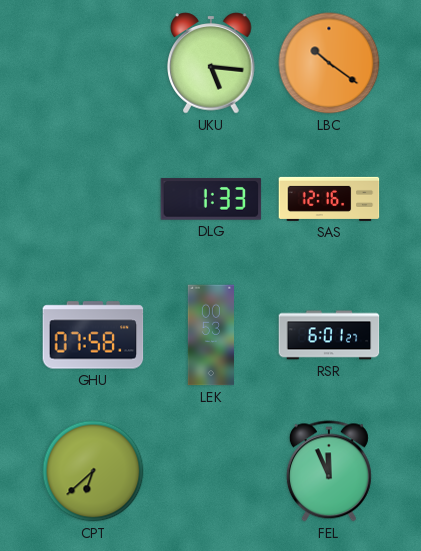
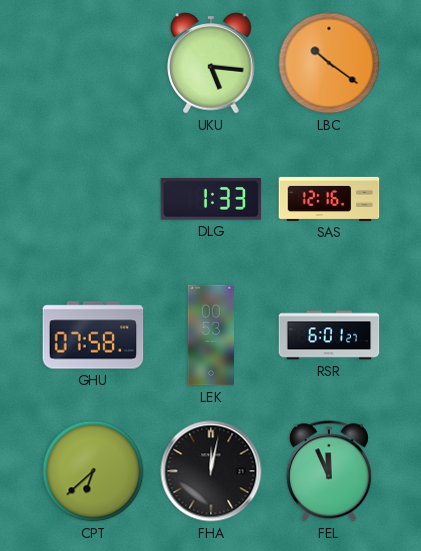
FHA: none -> 12:02
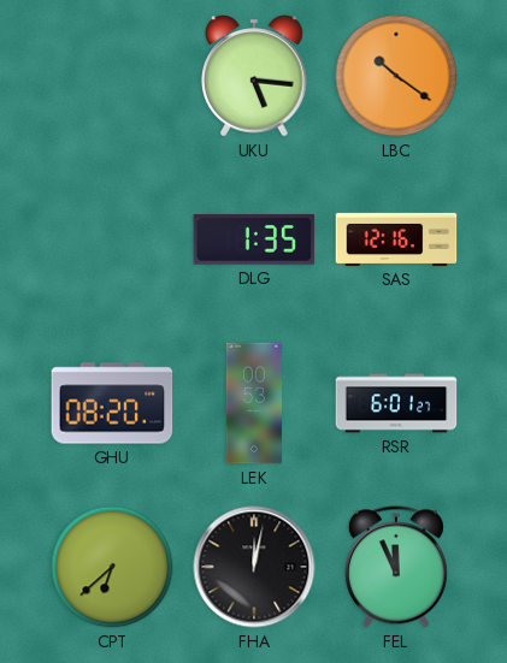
DLG: 1:33 -> 1:35
GHU: 07:58 -> 08:20
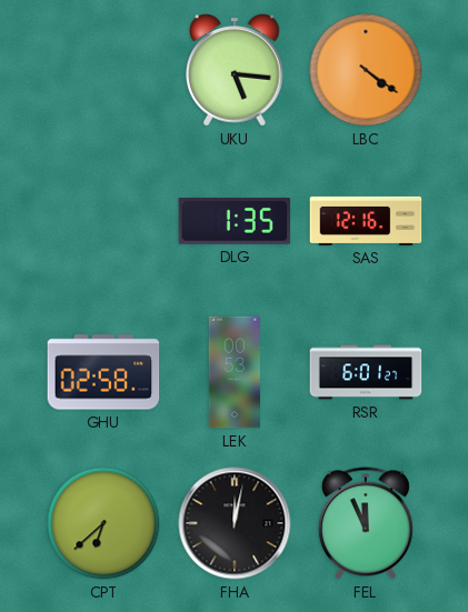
LBC: 10:21 -> 4:21
GHU: 08:20 -> 02:58
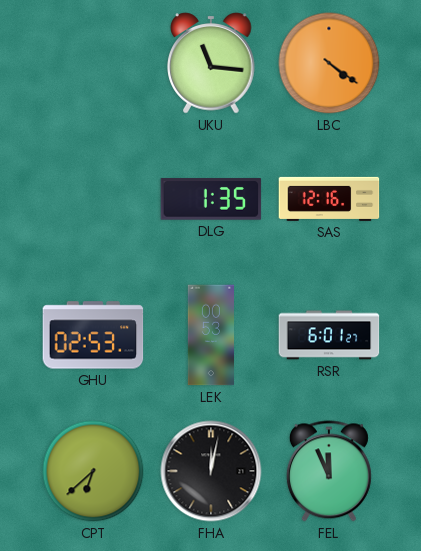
UKU: 5:16 -> 11:16
GHU: 02:58 -> 02:53
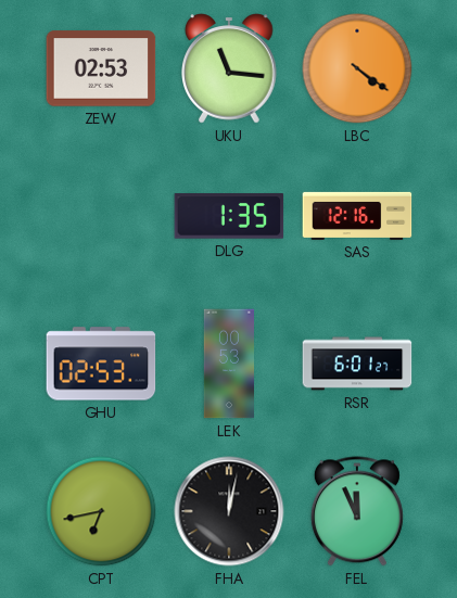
ZEW: none -> 02:53
CPT: 6:38 -> 6:43
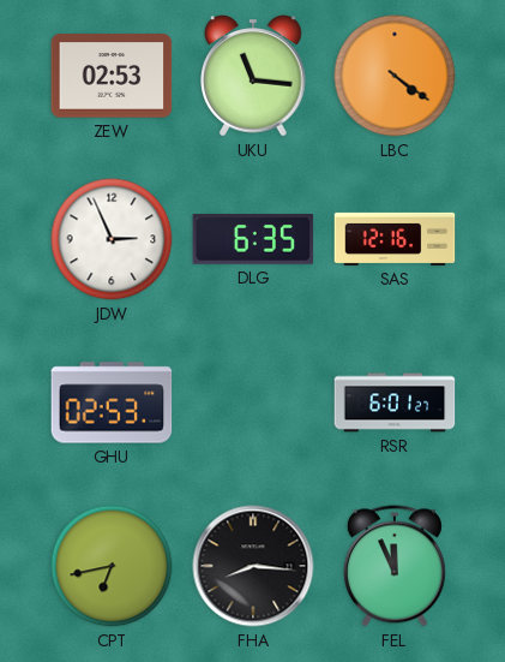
JDW: none -> 2:56
DLG: 1:35 -> 6:35
LEK: 00:53 -> none
FHA: 12:02 -> 8:16
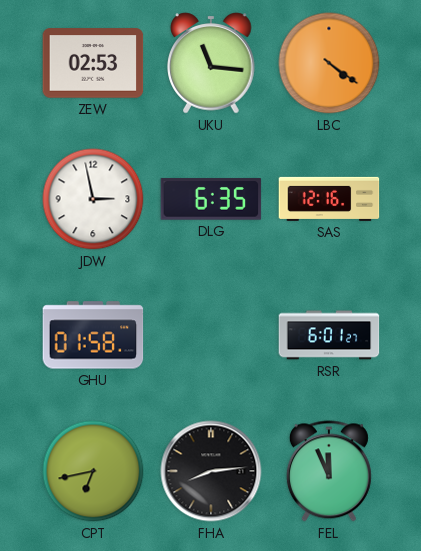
JDW: 2:56 -> 2:58
GHU: 02:53 -> 01:58
FHA: 8:16 -> 8:14
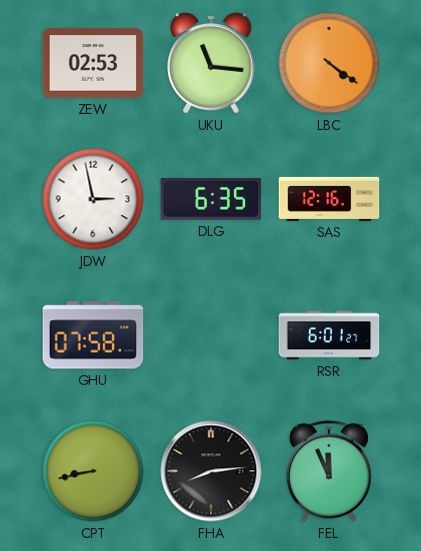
GHU: 01:58 -> 07:58
CPT: 6:43 -> 8:43
